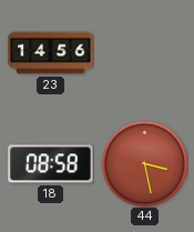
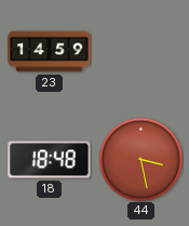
23: 14:56 -> 14:59
18: 08:58 -> 18:48
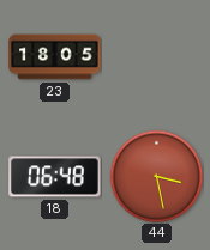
23: 14:59 -> 18:05
18: 18:48 -> 06:48
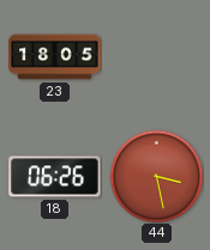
18: 06:48 -> 06:26
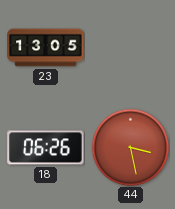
23: 18:05 -> 13:05
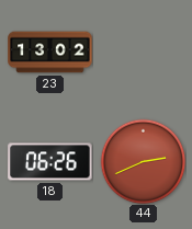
23: 13:05 -> 13:02
44: 3:28 -> 2:41
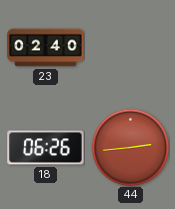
23: 13:02 -> 02:40
44: 2:41 -> 2:44
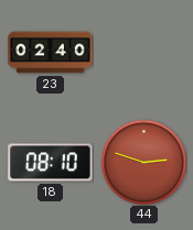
18: 06:26 -> 08:10
44: 2:44 -> 2:48
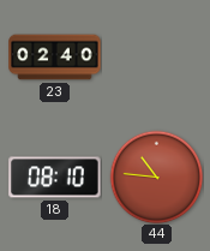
44: 2:48 -> 10:46
